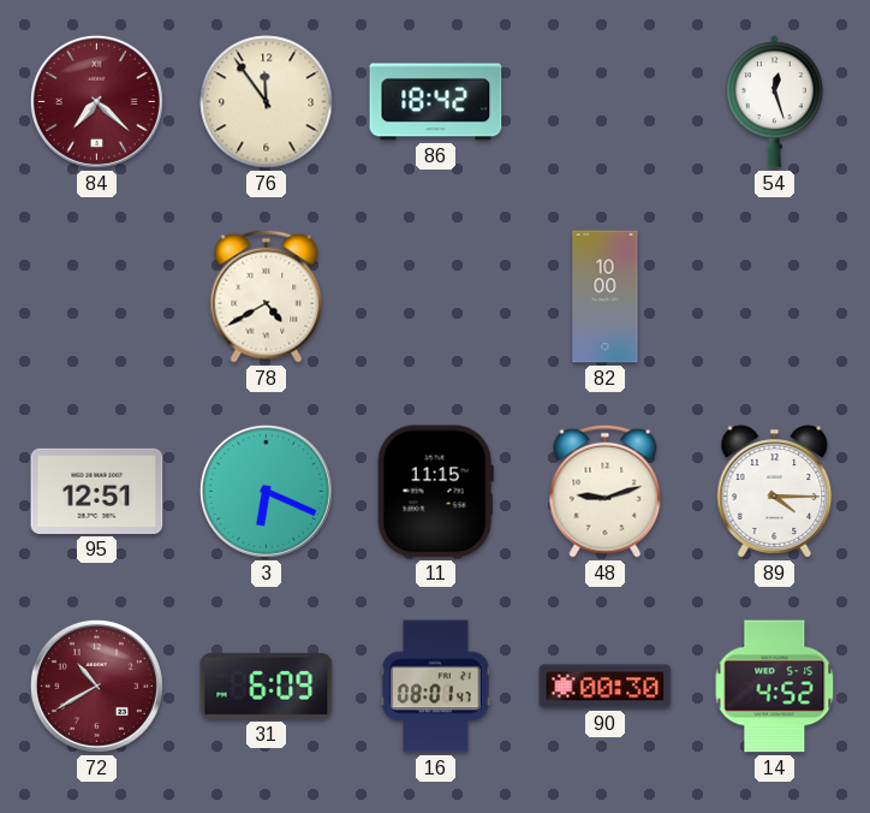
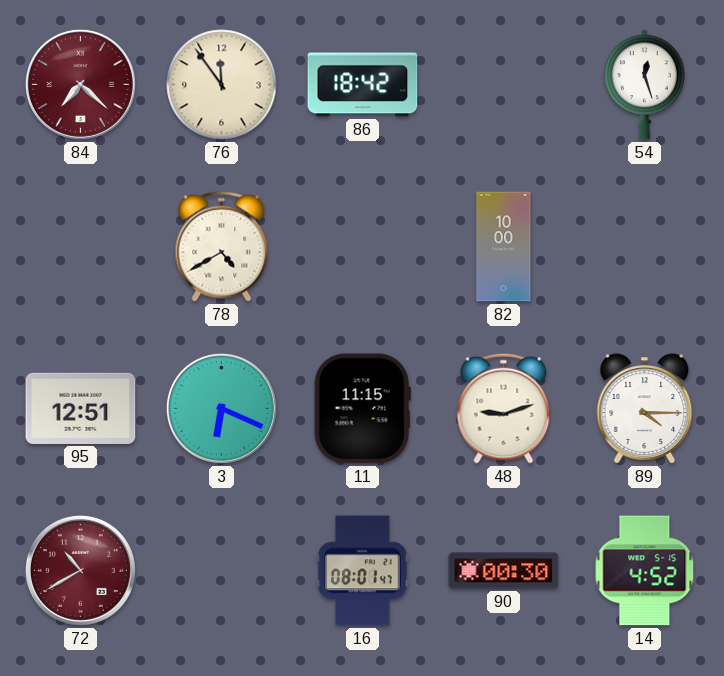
31: 6:09 -> none
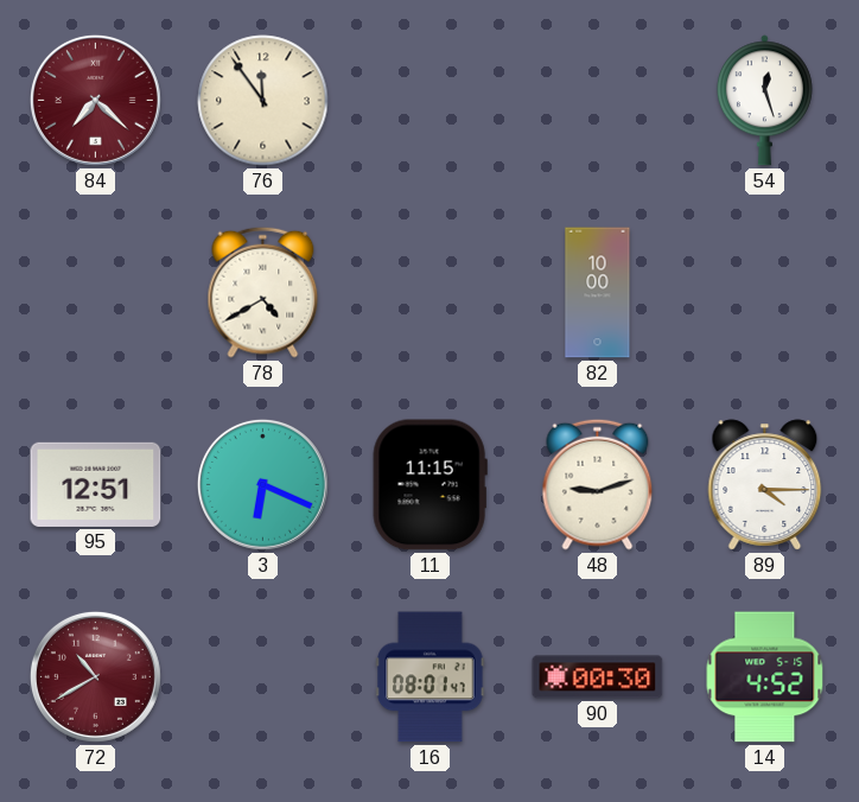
86: 18:42 -> none
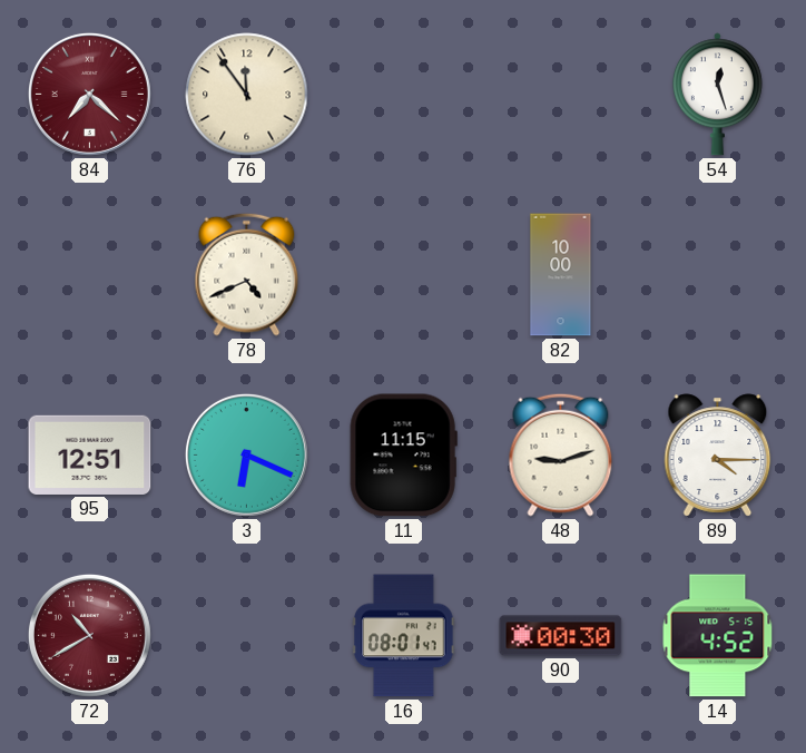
78: 4:40 -> 4:41
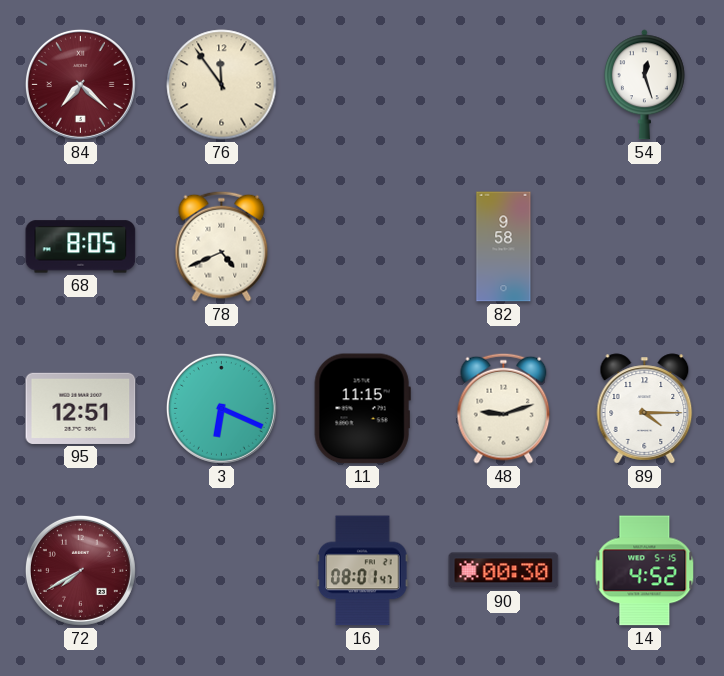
68: none -> 8:05
82: 10:00 -> 9:58
72: 10:40 -> 7:40
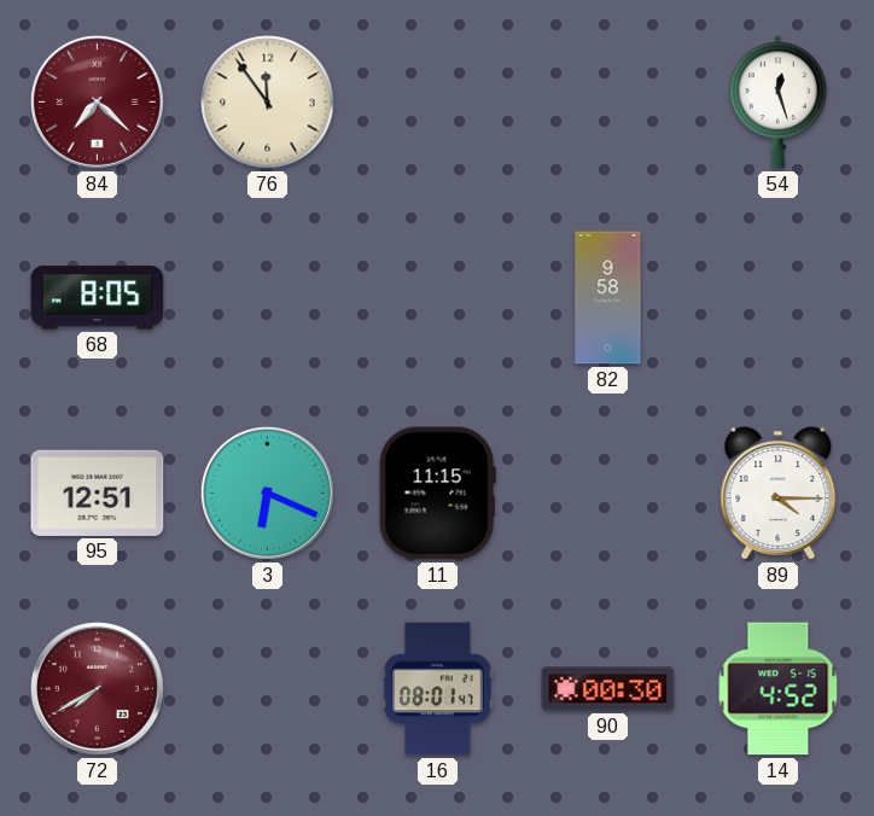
78: 4:41 -> none
48: 9:12 -> none
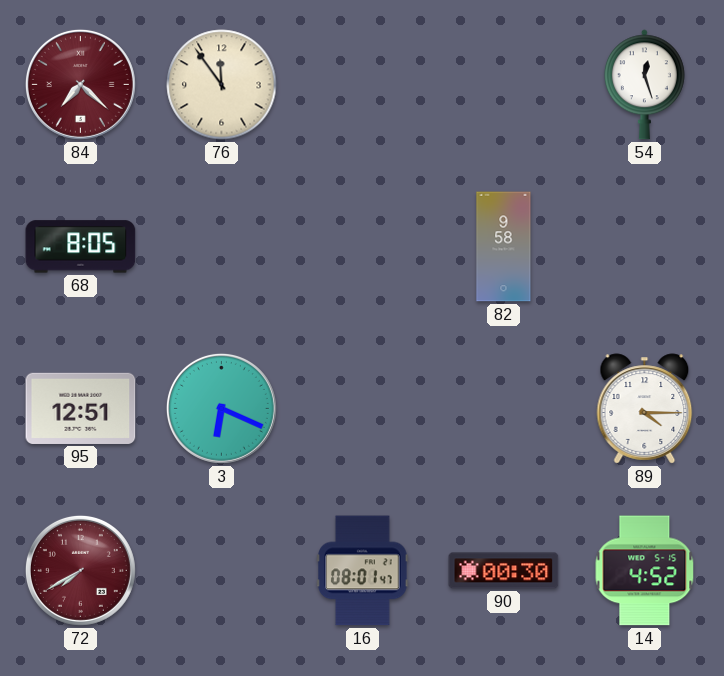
11: 11:15 -> none
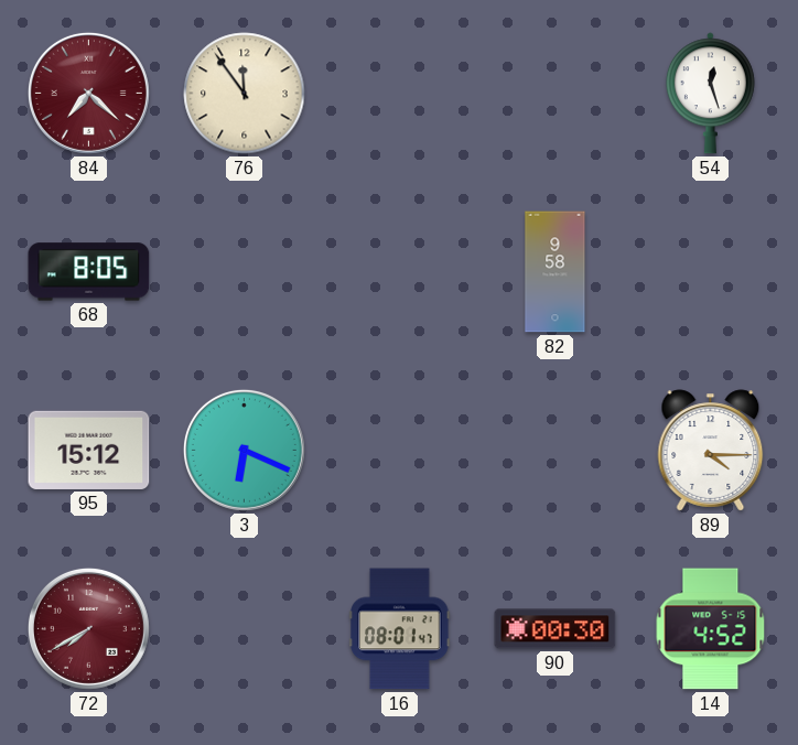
95: 12:51 -> 15:12
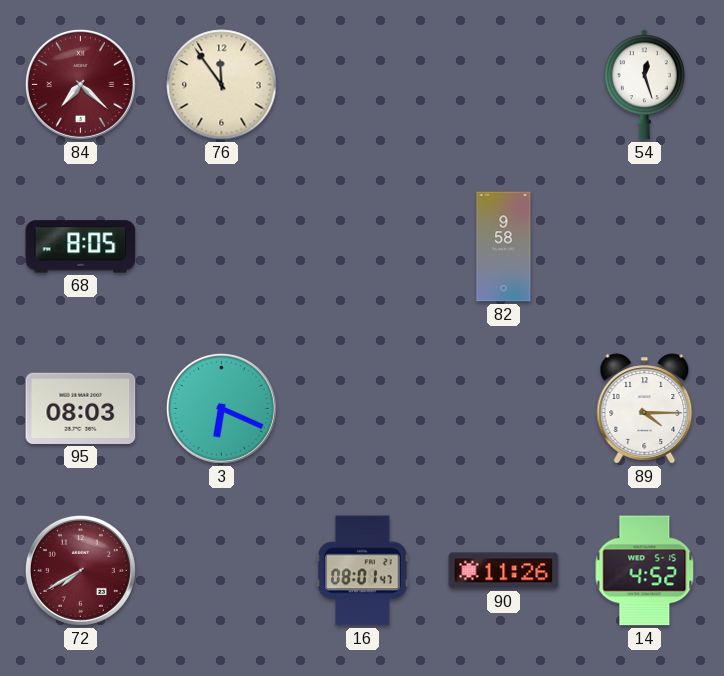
95: 15:12 -> 08:03
90: 00:30 -> 11:26
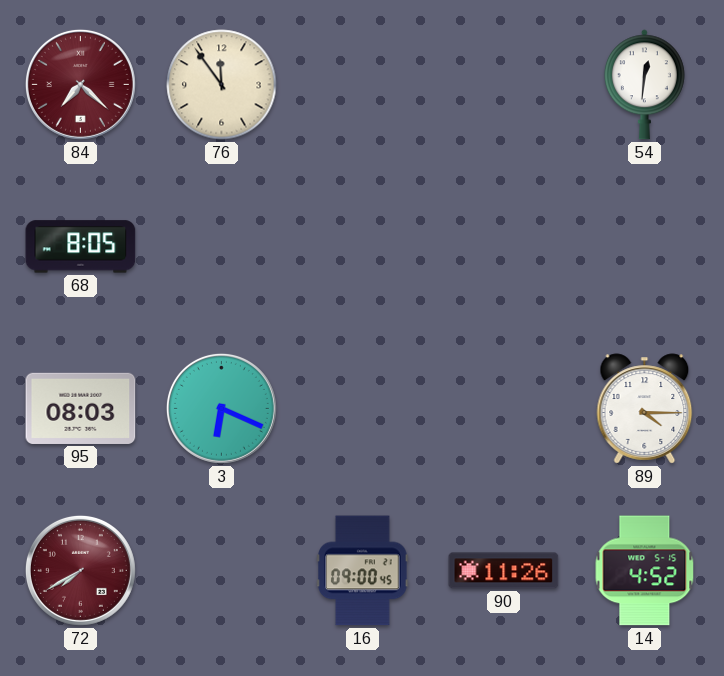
54: 12:27 -> 12:31
82: 9:58 -> none
16: 08:01 -> 09:00
